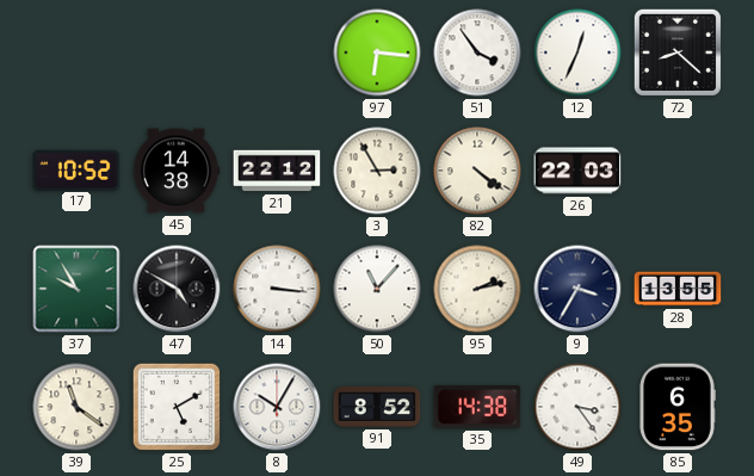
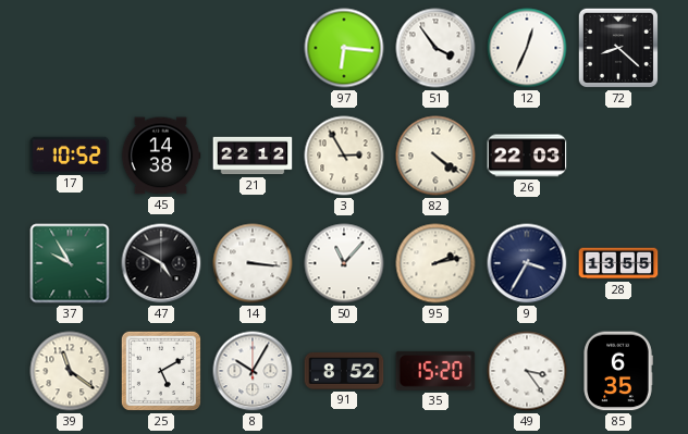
35: 14:38 -> 15:20
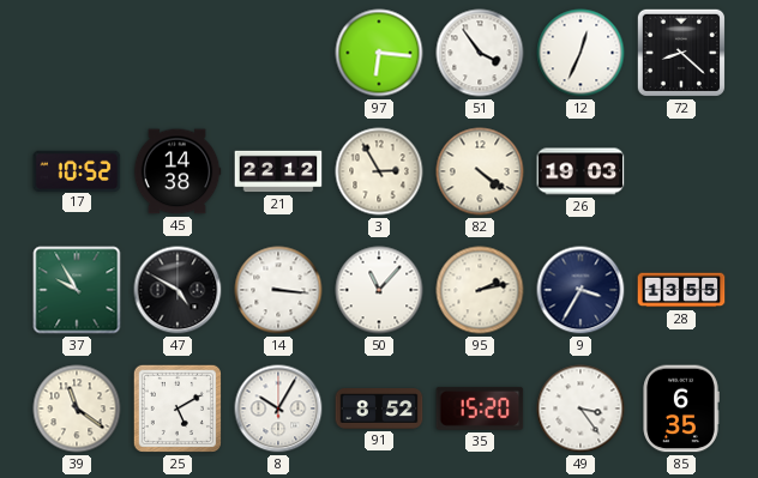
26: 22:03 -> 19:03
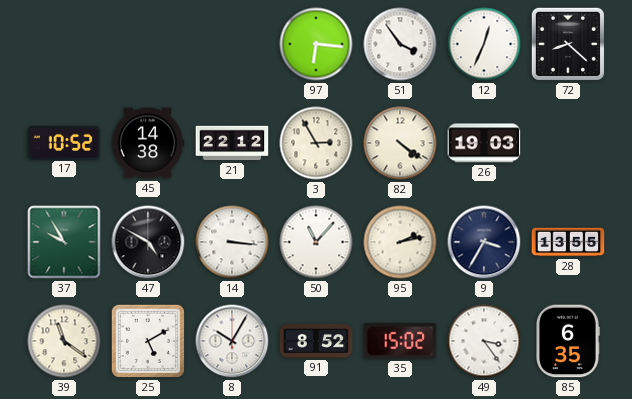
35: 15:20 -> 15:02
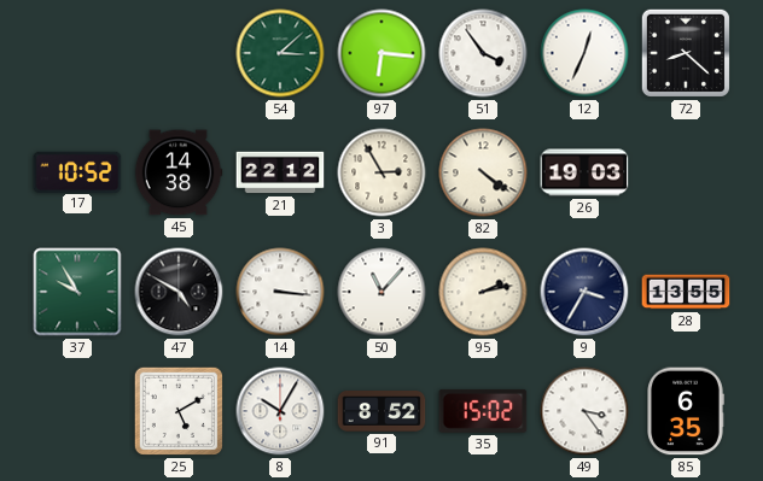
54: none -> 3:08
39: 11:21 -> none
